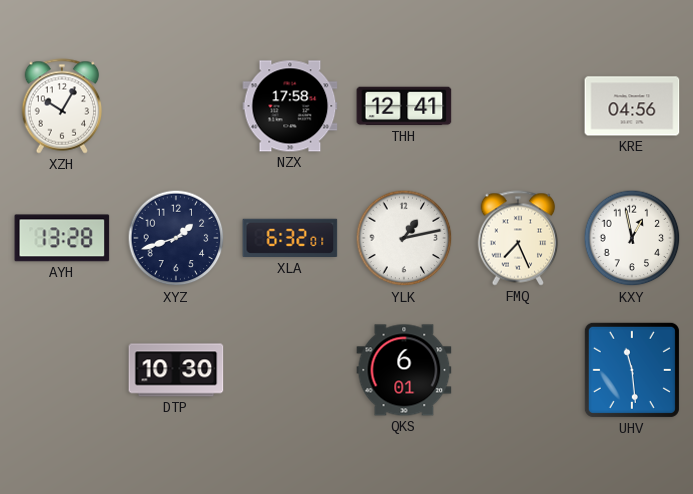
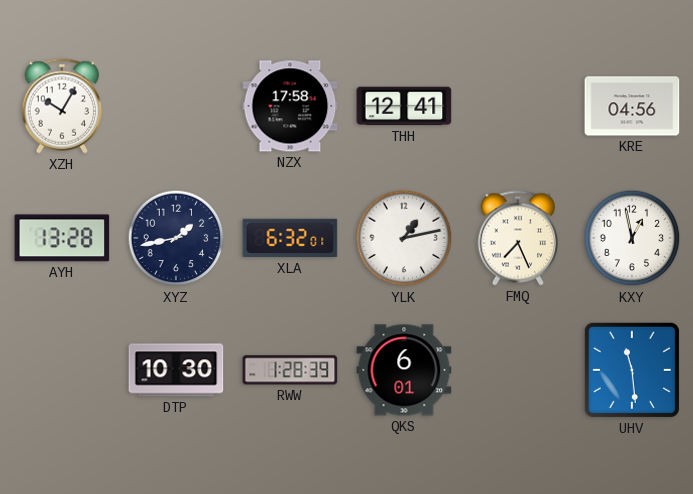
XYZ: 1:42 -> 1:43
RWW: none -> 1:28
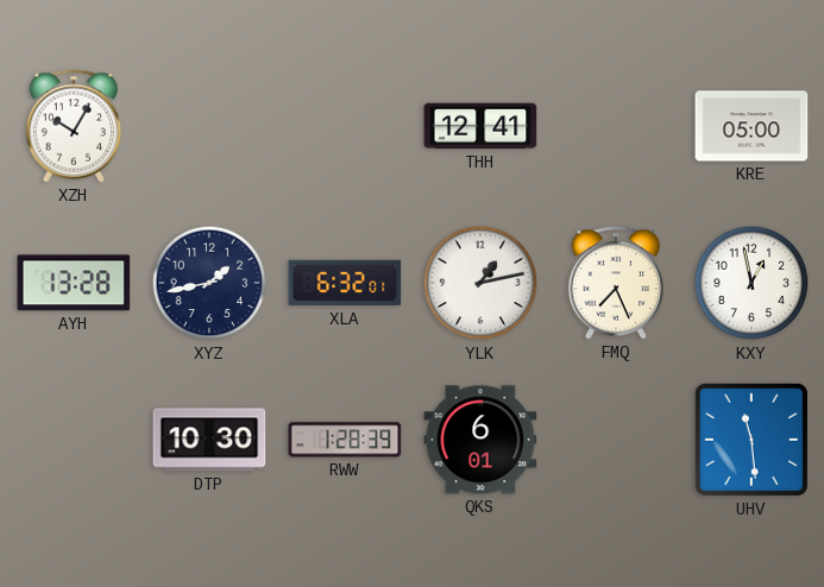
NZX: 17:58 -> none
KRE: 04:56 -> 05:00
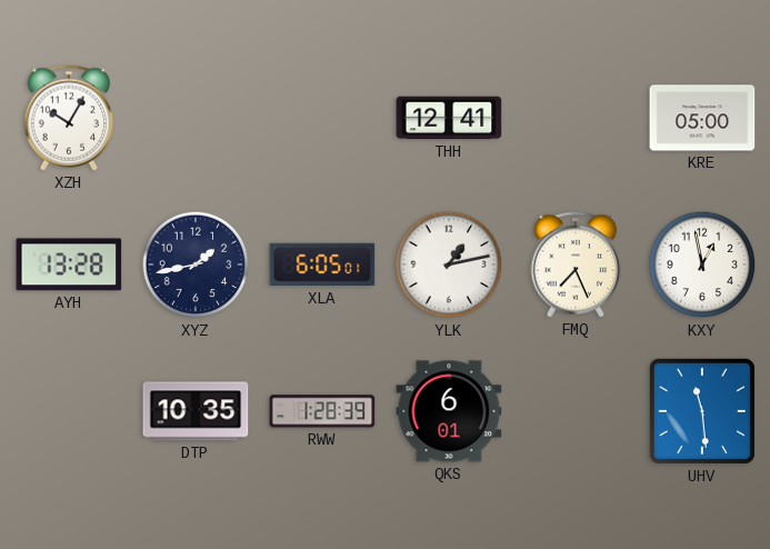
XLA: 6:32 -> 6:05
DTP: 10:30 -> 10:35
